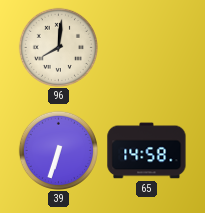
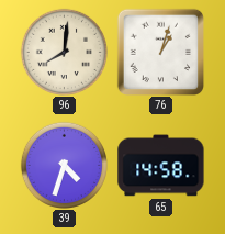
76: none -> 1:03
39: 6:33 -> 4:33
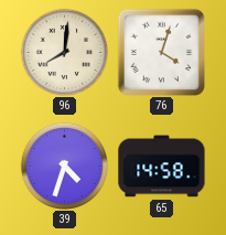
76: 1:03 -> 4:03
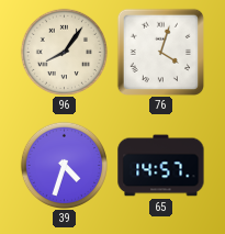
96: 8:01 -> 8:06
65: 14:58 -> 14:57
